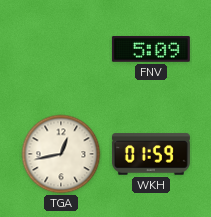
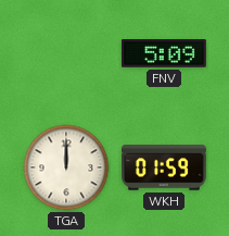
TGA: 12:43 -> 12:00
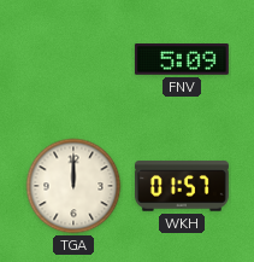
WKH: 01:59 -> 01:57
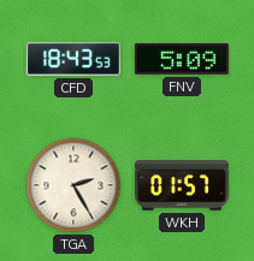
CFD: none -> 18:43
TGA: 12:00 -> 2:25
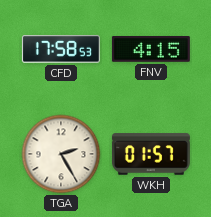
CFD: 18:43 -> 17:58
FNV: 5:09 -> 4:15
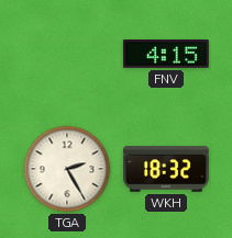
CFD: 17:58 -> none
WKH: 01:57 -> 18:32
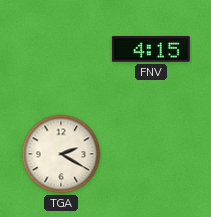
TGA: 2:25 -> 2:20
WKH: 18:32 -> none
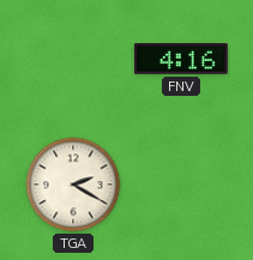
FNV: 4:15 -> 4:16
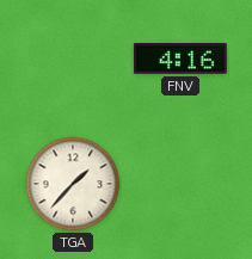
TGA: 2:20 -> 1:37
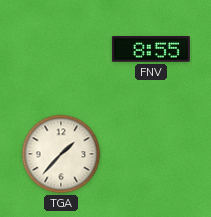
FNV: 4:16 -> 8:55
